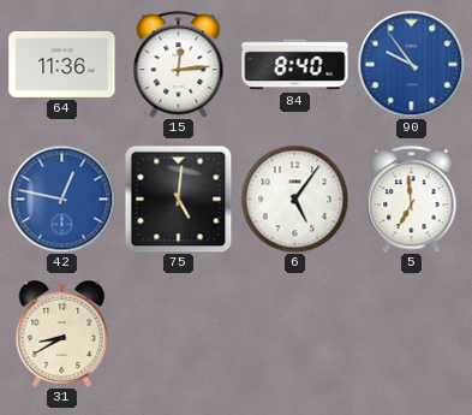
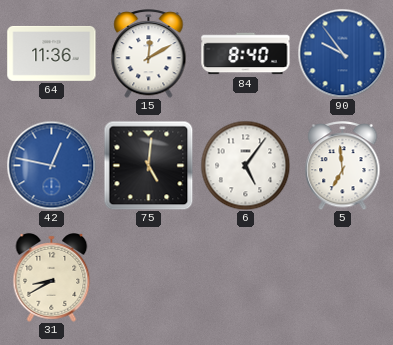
15: 12:14 -> 12:10
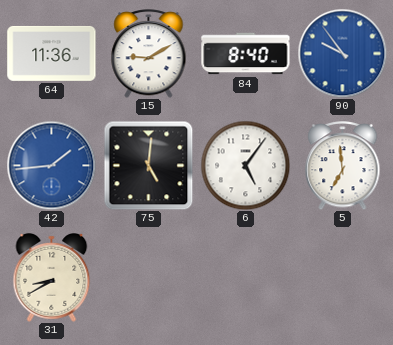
15: 12:10 -> 9:10
42: 12:47 -> 1:44
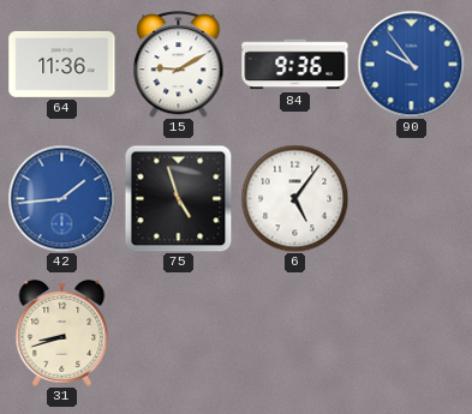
84: 8:40 -> 9:36
75: 5:01 -> 4:57
5: 6:59 -> none
31: 8:40 -> 8:42
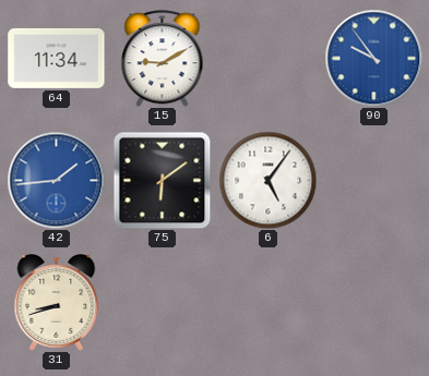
64: 11:36 -> 11:34
84: 9:36 -> none
75: 4:57 -> 6:09
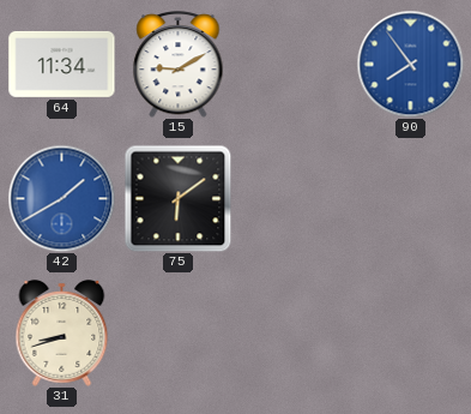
90: 9:54 -> 7:54
42: 1:44 -> 1:40
6: 5:06 -> none
